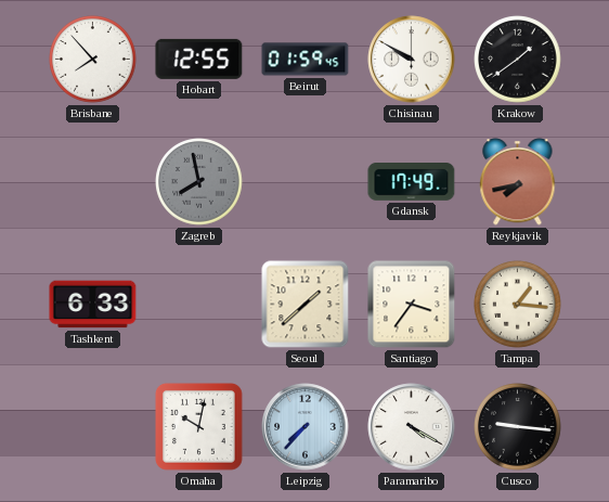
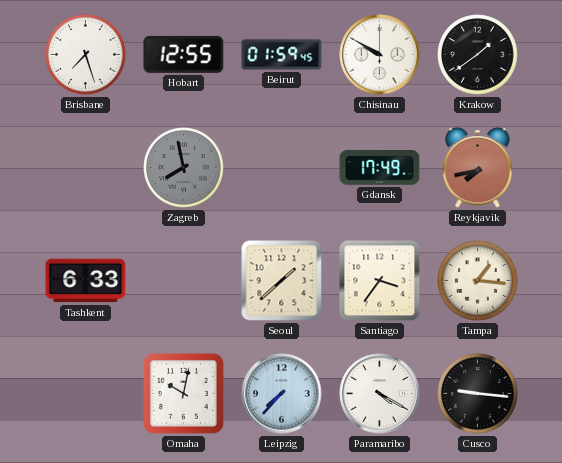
Brisbane: 7:53 -> 7:27
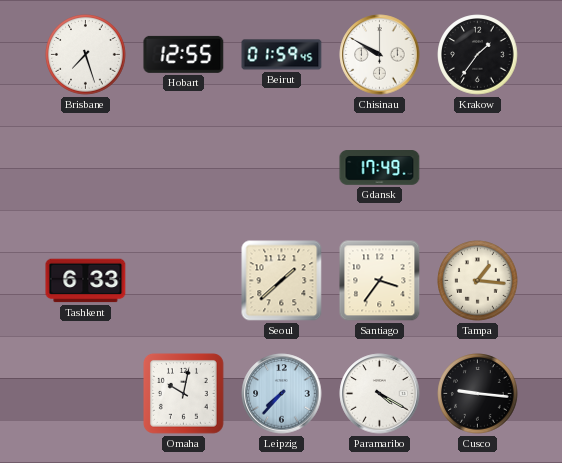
Krakow: 1:39 -> 1:36
Zagreb: 7:58 -> none
Reykjavik: 7:43 -> none
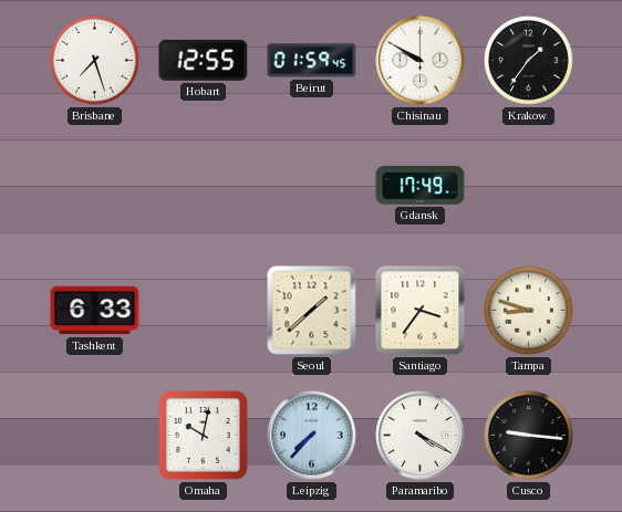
Tampa: 1:16 -> 8:48
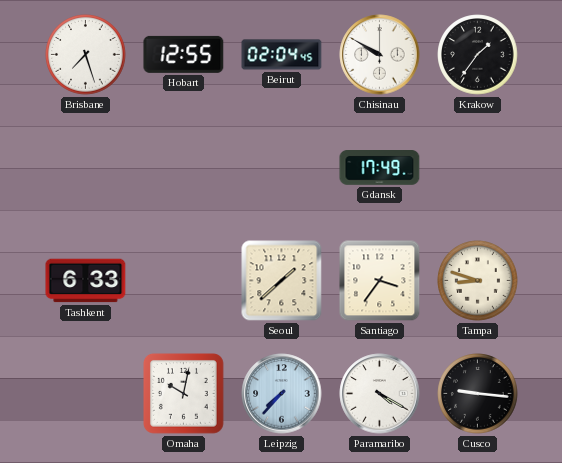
Beirut: 01:59 -> 02:04
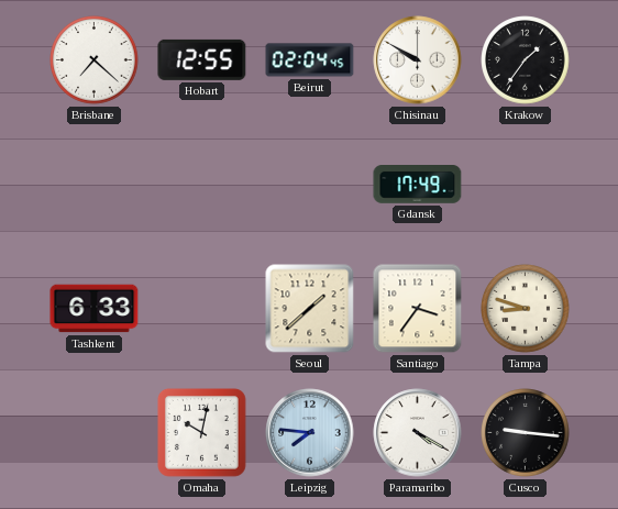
Brisbane: 7:27 -> 7:22
Leipzig: 7:37 -> 7:46
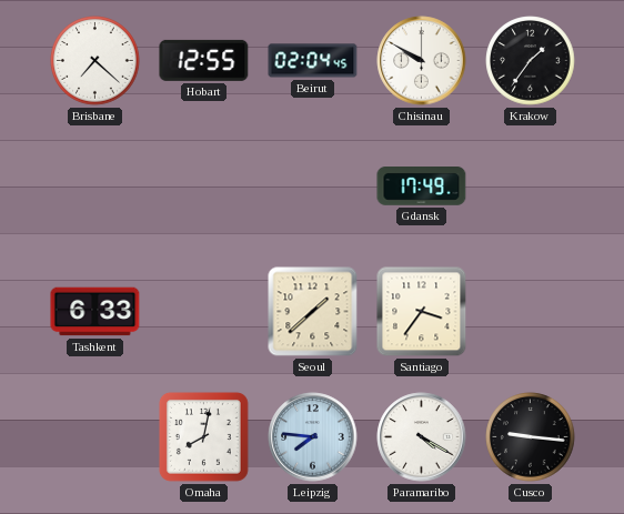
Tampa: 8:48 -> none
Omaha: 10:02 -> 8:02
